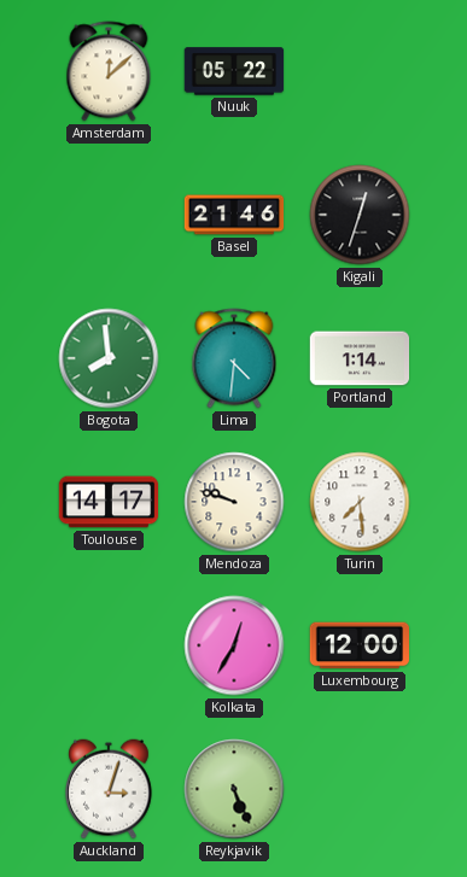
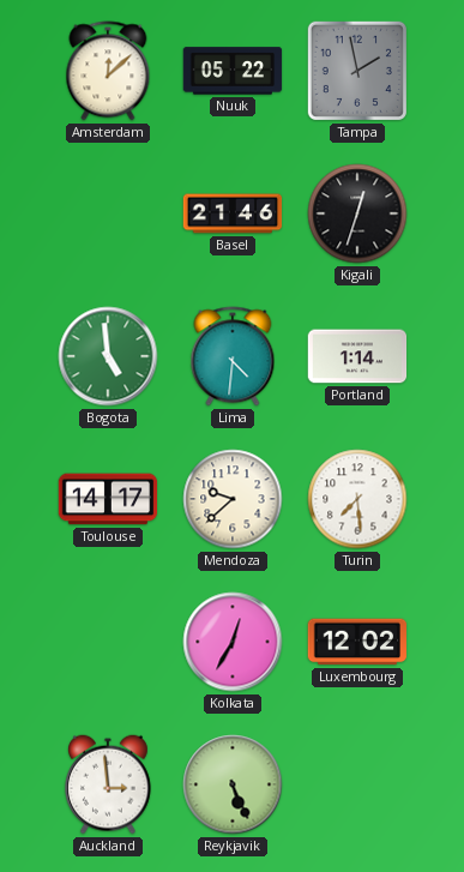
Tampa: none -> 1:58
Bogota: 7:59 -> 4:59
Mendoza: 9:48 -> 9:38
Luxembourg: 12:00 -> 12:02
Auckland: 3:03 -> 2:59
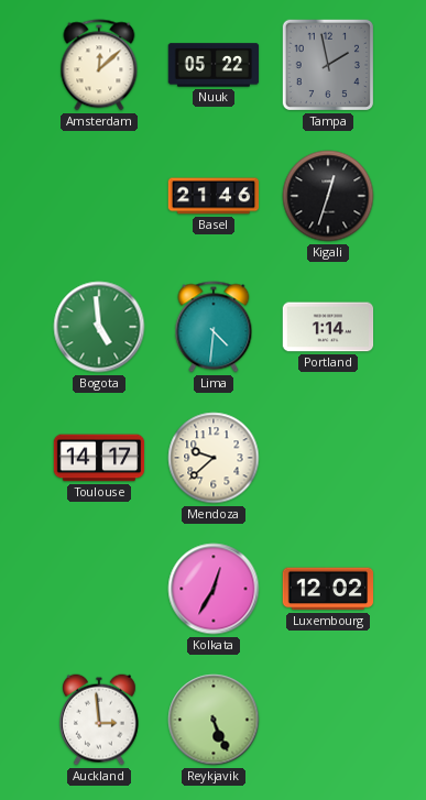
Turin: 7:29 -> none
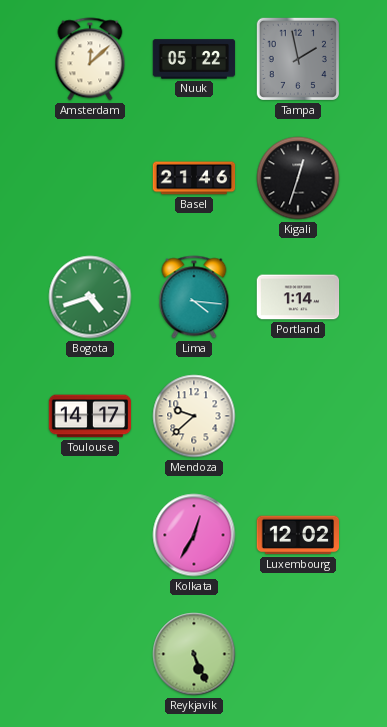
Bogota: 4:59 -> 4:42
Lima: 4:31 -> 4:16
Auckland: 2:59 -> none
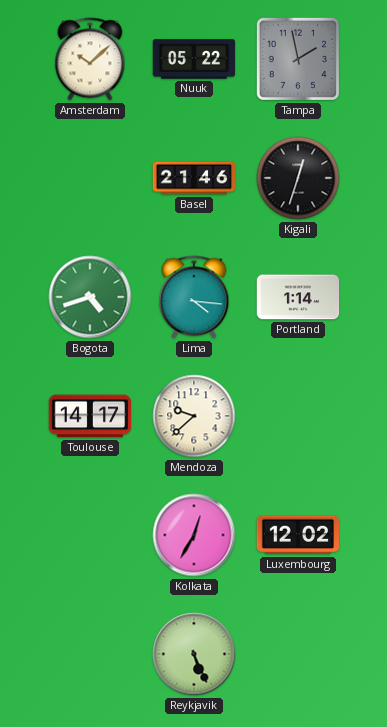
Amsterdam: 12:08 -> 10:08
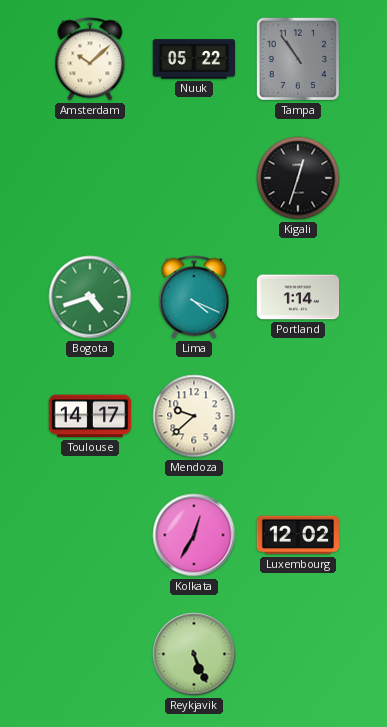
Tampa: 1:58 -> 10:54
Basel: 21:46 -> none
Lima: 4:16 -> 4:19
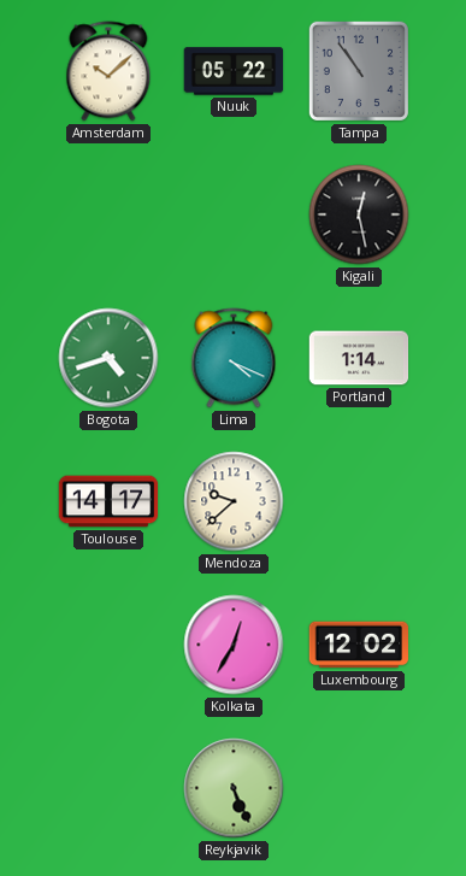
Kigali: 12:33 -> 12:28
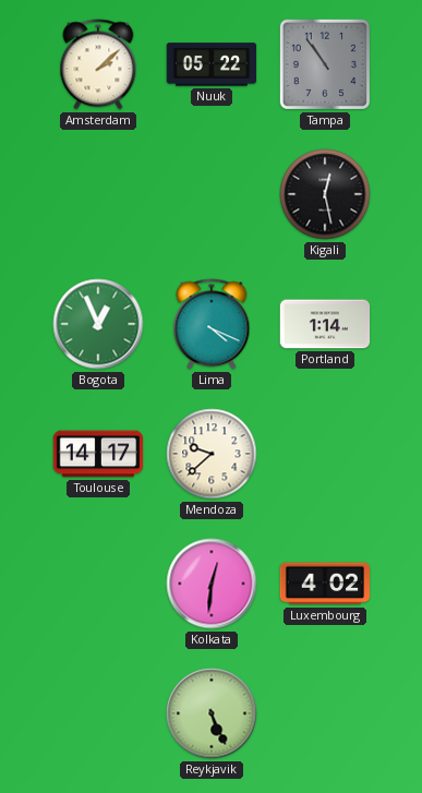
Amsterdam: 10:08 -> 2:08
Bogota: 4:42 -> 12:56
Kolkata: 12:35 -> 12:31
Luxembourg: 12:02 -> 4:02
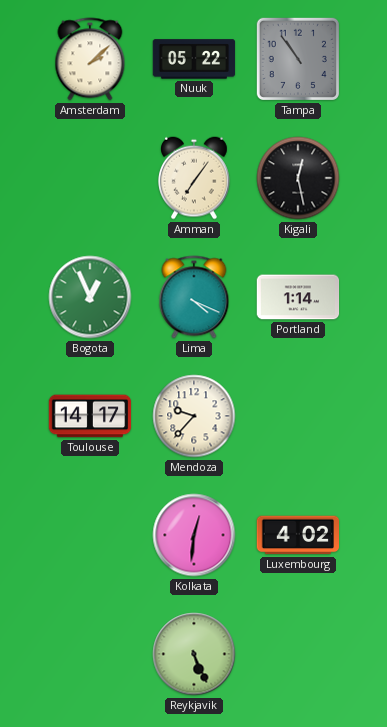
Amman: none -> 7:06
Mendoza: 9:38 -> 9:37
